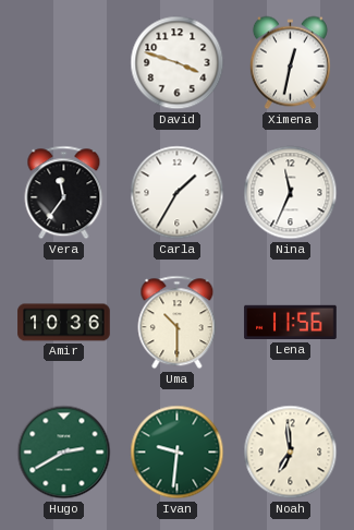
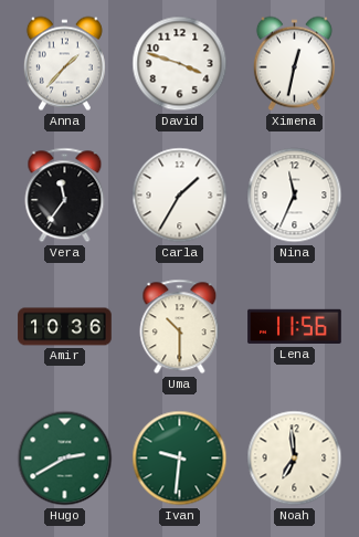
Anna: none -> 1:37
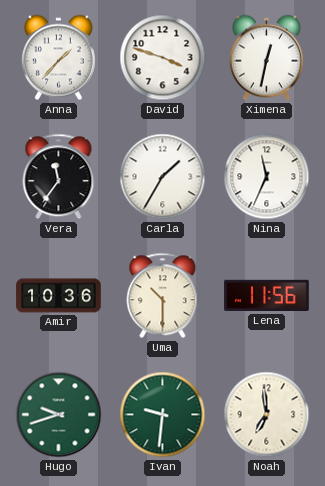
Hugo: 2:40 -> 9:42
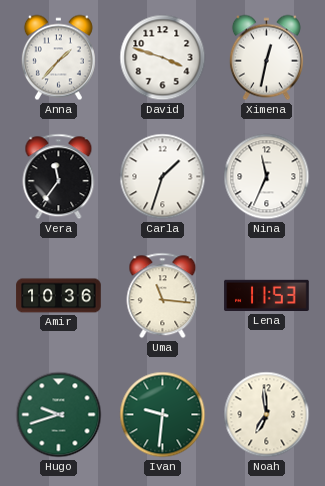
Carla: 1:35 -> 1:33
Uma: 10:30 -> 11:16
Lena: 11:56 -> 11:53
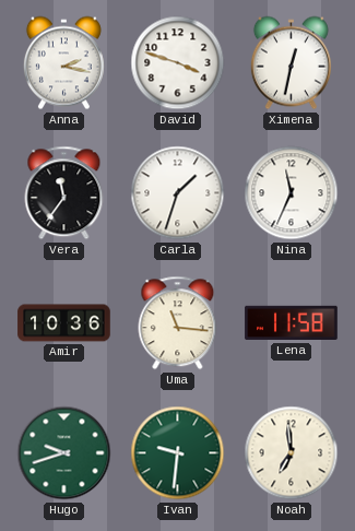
Anna: 1:37 -> 2:17
Lena: 11:53 -> 11:58
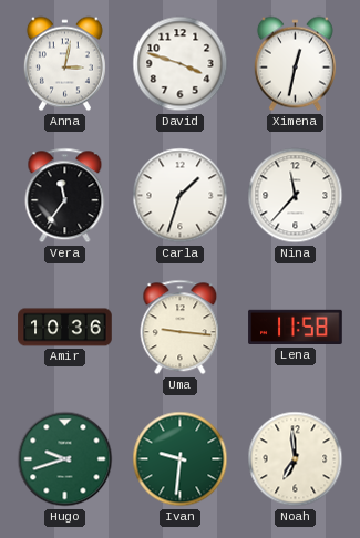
Anna: 2:17 -> 3:02
Nina: 11:34 -> 11:37
Uma: 11:16 -> 9:16
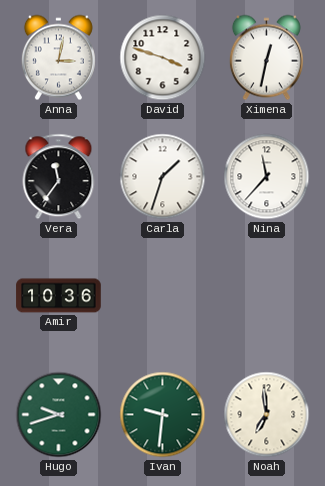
Uma: 9:16 -> none
Lena: 11:58 -> none
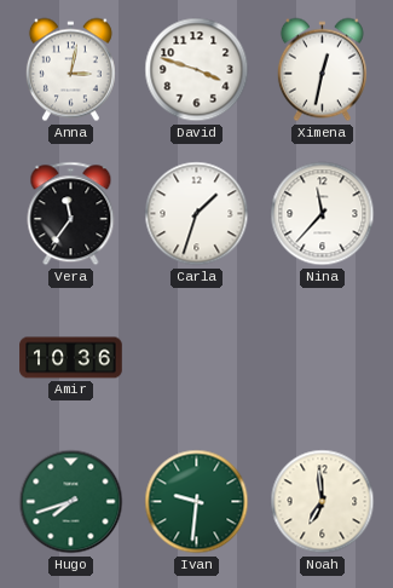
Hugo: 9:42 -> 7:42
